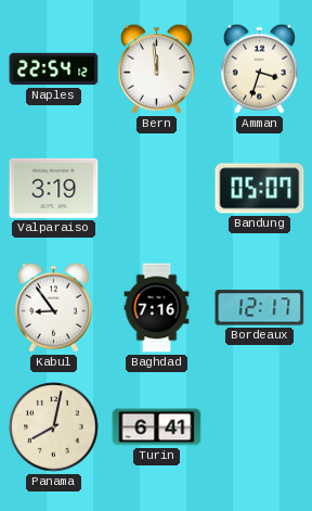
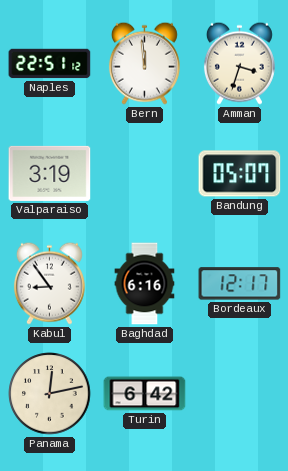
Naples: 22:54 -> 22:51
Baghdad: 7:16 -> 6:16
Panama: 8:02 -> 12:13
Turin: 6:41 -> 6:42
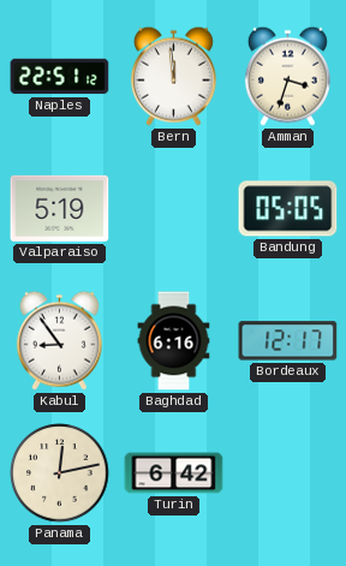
Valparaiso: 3:19 -> 5:19
Bandung: 05:07 -> 05:05
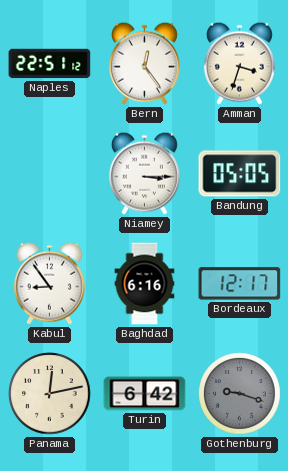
Bern: 11:59 -> 12:24
Valparaiso: 5:19 -> none
Niamey: none -> 3:15
Gothenburg: none -> 9:18
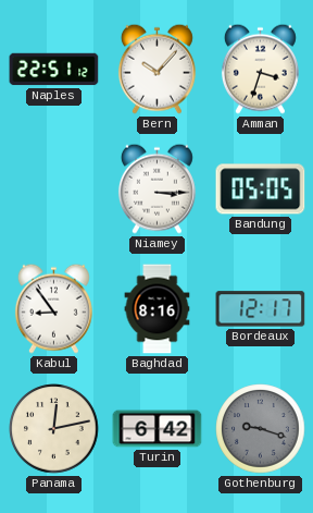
Bern: 12:24 -> 10:07
Baghdad: 6:16 -> 8:16
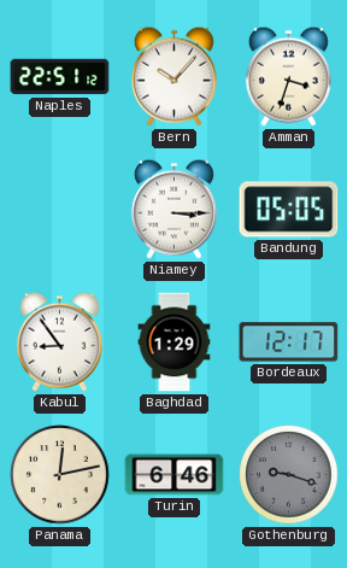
Baghdad: 8:16 -> 1:29
Turin: 6:42 -> 6:46
